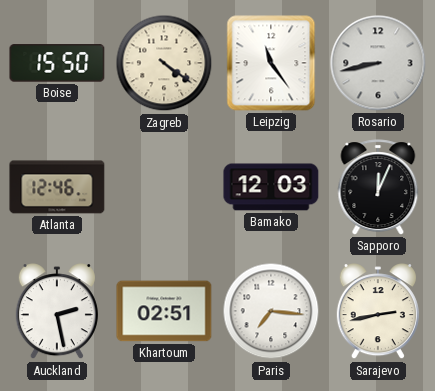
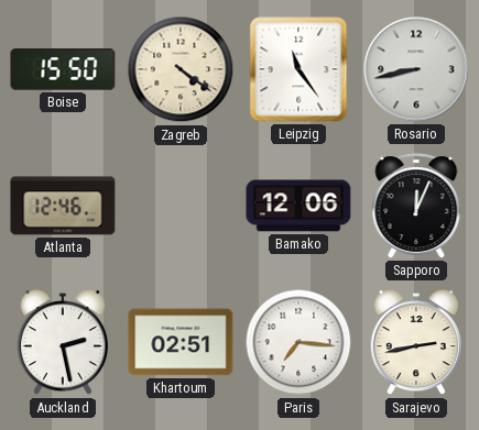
Bamako: 12:03 -> 12:06
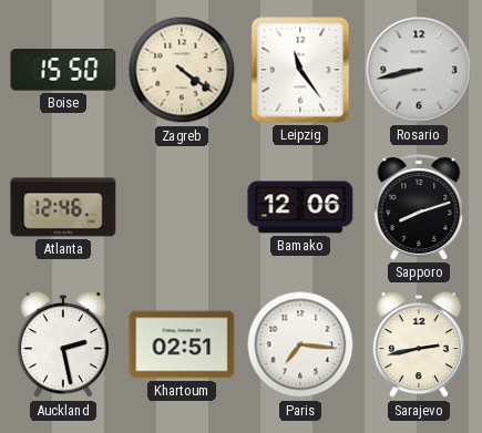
Sapporo: 12:04 -> 8:12
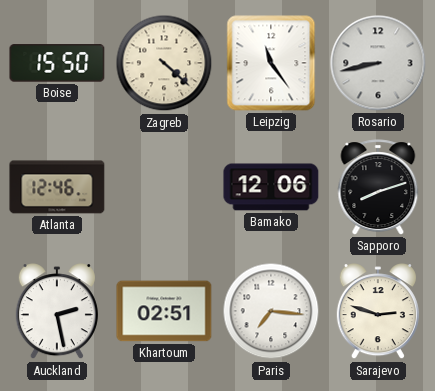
Zagreb: 4:21 -> 4:22
Sarajevo: 2:43 -> 2:48
